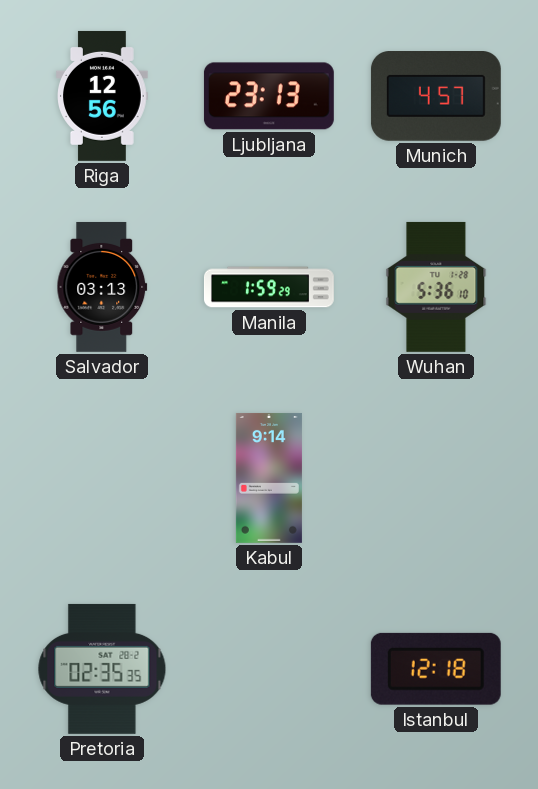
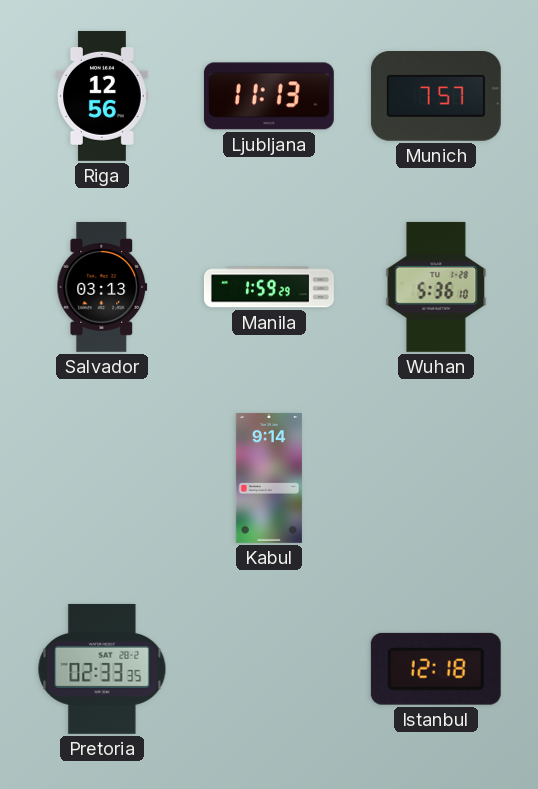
Ljubljana: 23:13 -> 11:13
Munich: 4:57 -> 7:57
Pretoria: 02:35 -> 02:33
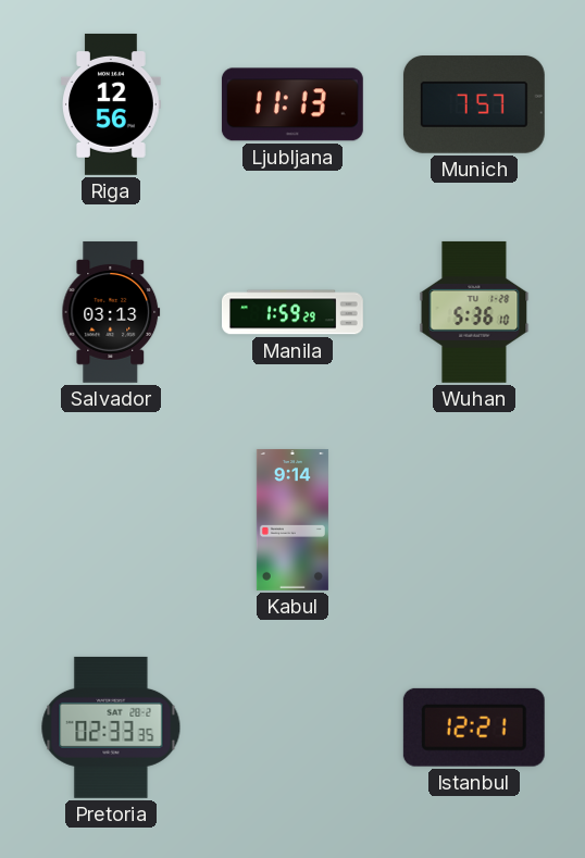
Istanbul: 12:18 -> 12:21
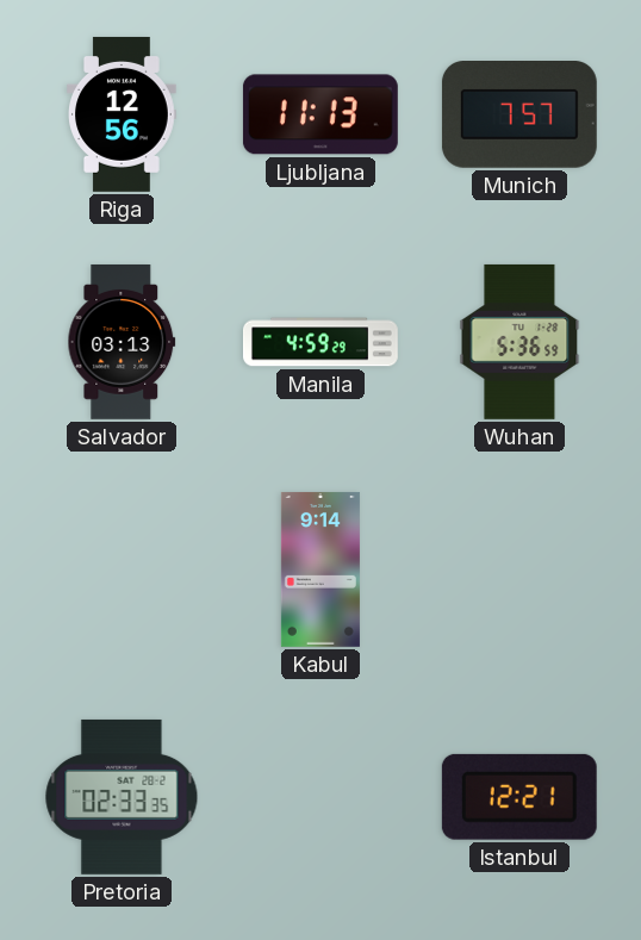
Manila: 1:59 -> 4:59
Wuhan: 5:36:10 -> 5:36:59
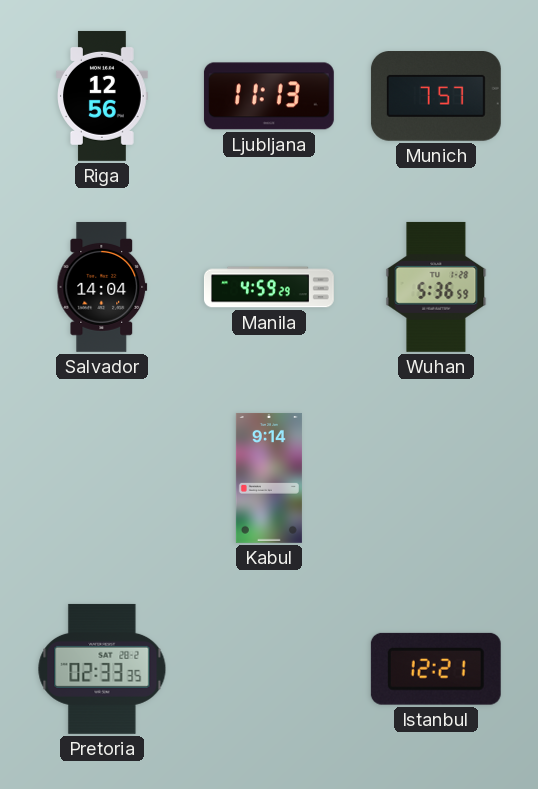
Salvador: 03:13 -> 14:04
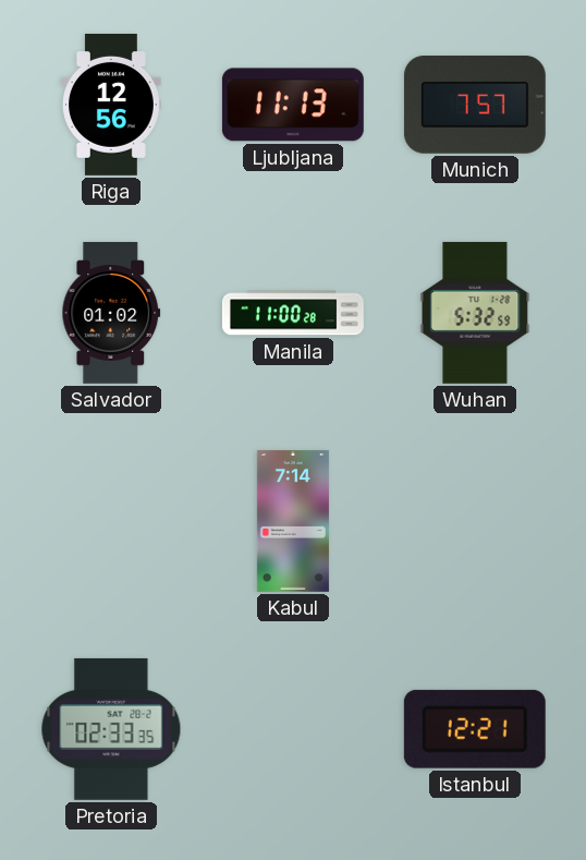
Salvador: 14:04 -> 01:02
Manila: 4:59 -> 11:00
Wuhan: 5:36 -> 5:32
Kabul: 9:14 -> 7:14
